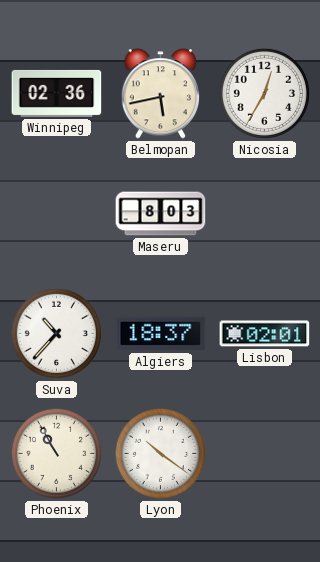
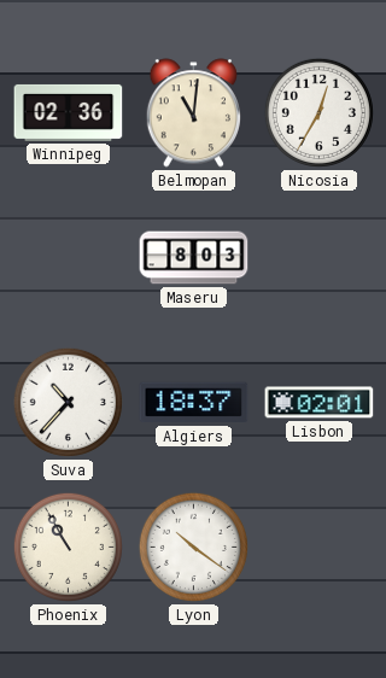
Belmopan: 5:43 -> 11:01
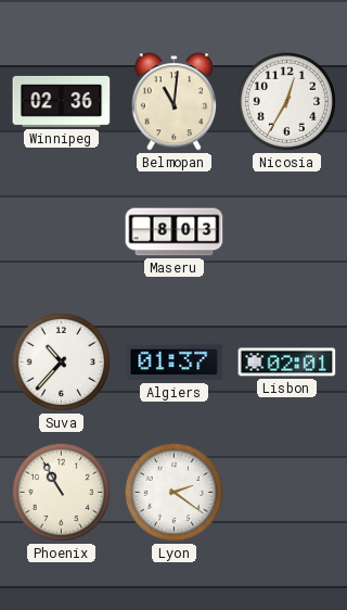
Algiers: 18:37 -> 01:37
Lyon: 10:21 -> 2:21
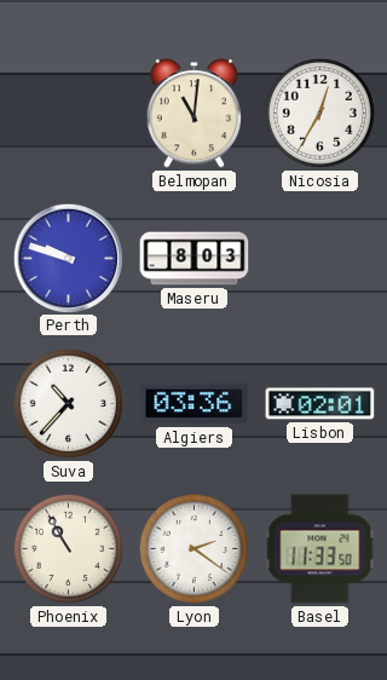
Winnipeg: 02:36 -> none
Perth: none -> 9:48
Algiers: 01:37 -> 03:36
Basel: none -> 11:33
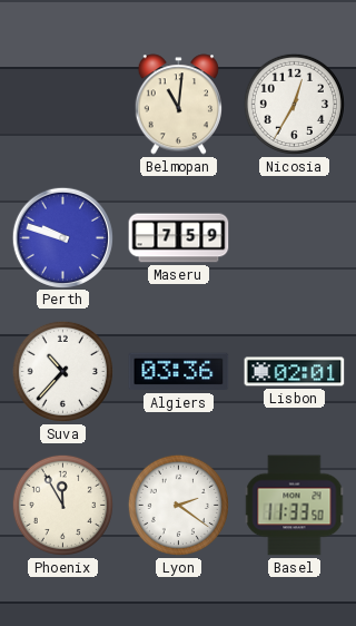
Maseru: 8:03 -> 7:59
Phoenix: 10:55 -> 11:55
